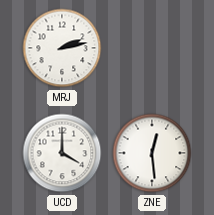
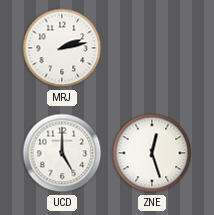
UCD: 4:00 -> 5:00
ZNE: 12:29 -> 12:27
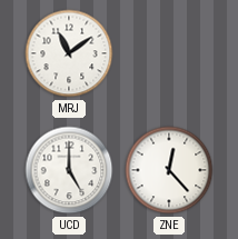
MRJ: 2:13 -> 11:09
ZNE: 12:27 -> 12:23
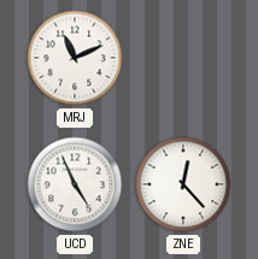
MRJ: 11:09 -> 11:11
UCD: 5:00 -> 4:56
